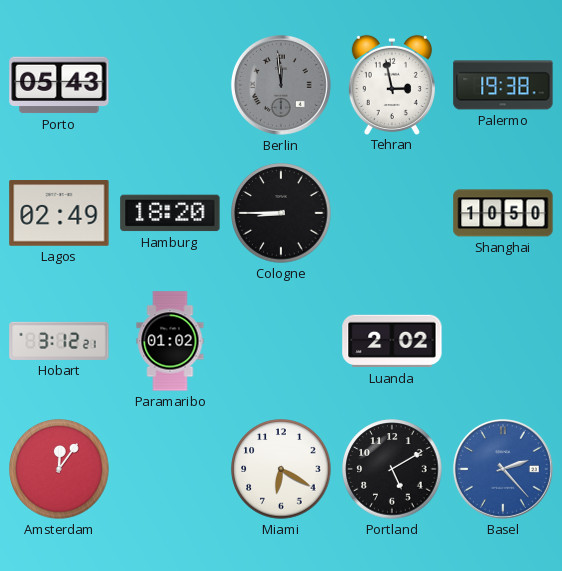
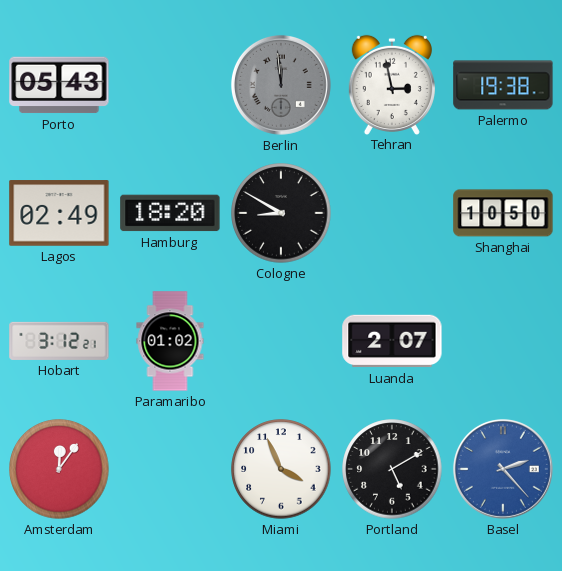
Cologne: 8:45 -> 8:50
Luanda: 2:02 -> 2:07
Miami: 6:20 -> 3:56
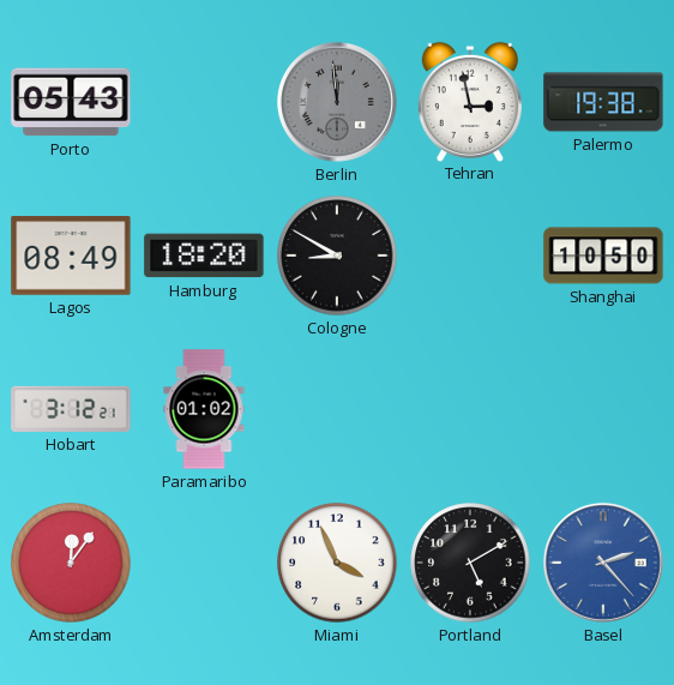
Lagos: 02:49 -> 08:49
Luanda: 2:07 -> none
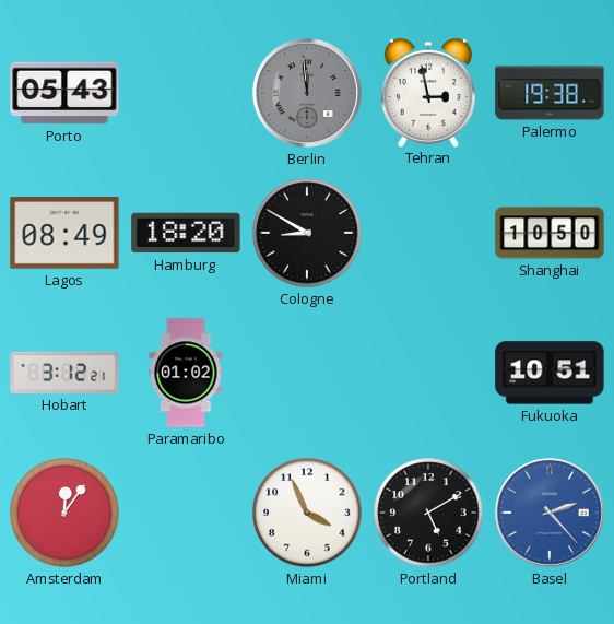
Fukuoka: none -> 10:51
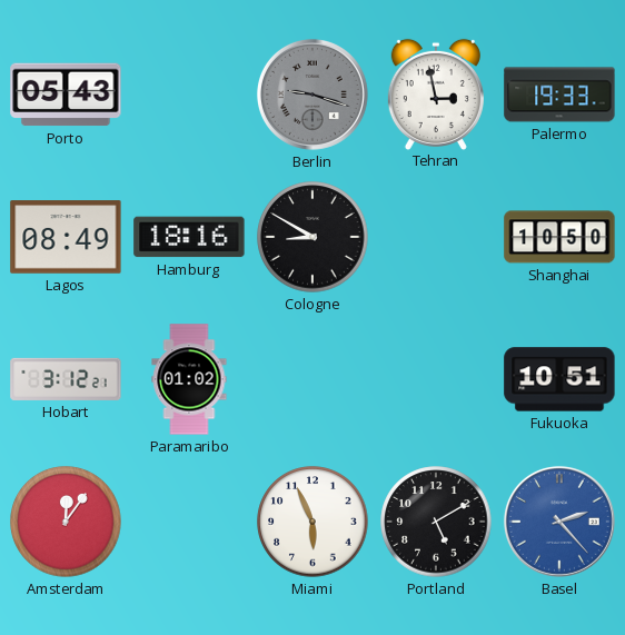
Berlin: 11:59 -> 9:18
Palermo: 19:38 -> 19:33
Hamburg: 18:20 -> 18:16
Miami: 3:56 -> 5:56
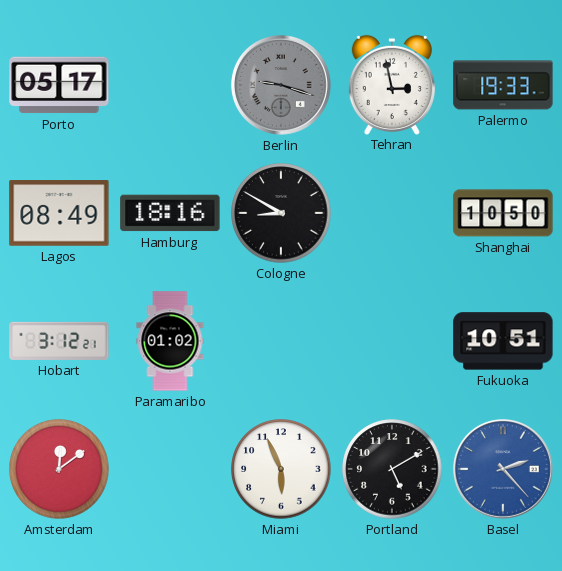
Porto: 05:43 -> 05:17
Amsterdam: 12:06 -> 12:09
